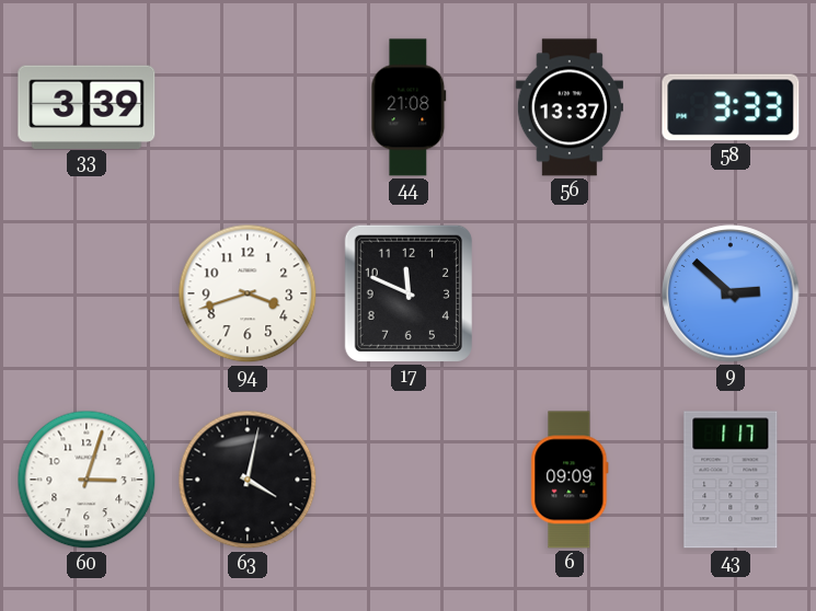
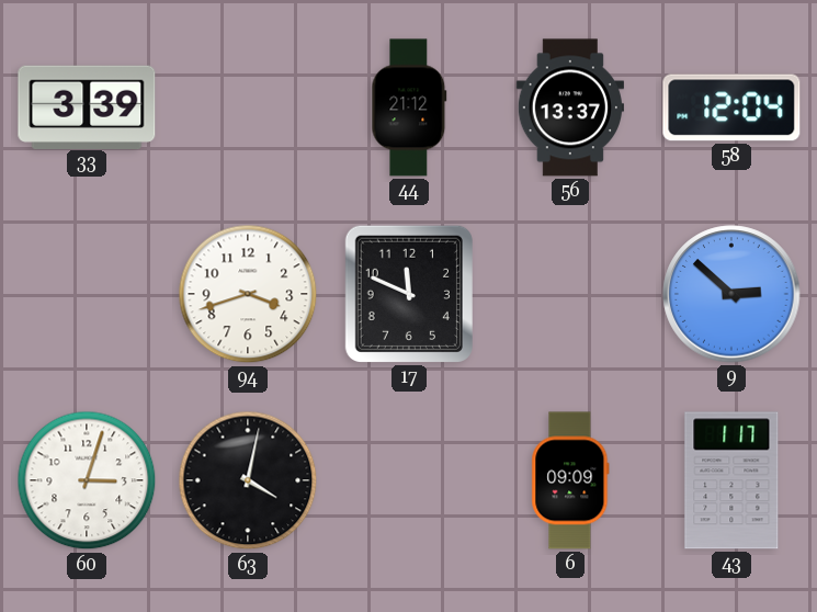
44: 21:08 -> 21:12
58: 3:33 -> 12:04
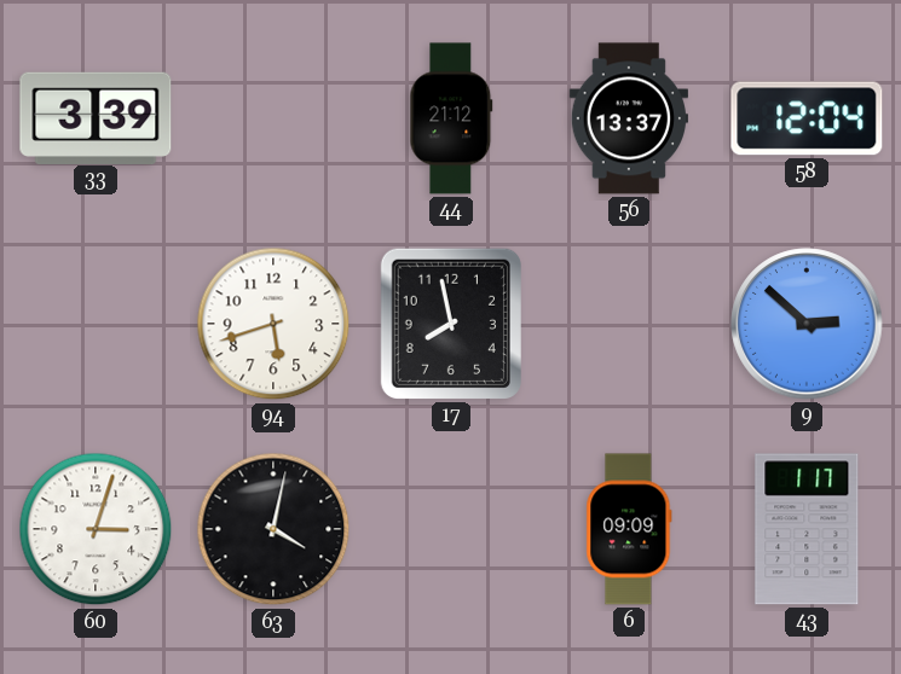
94: 3:42 -> 5:42
17: 11:49 -> 7:58
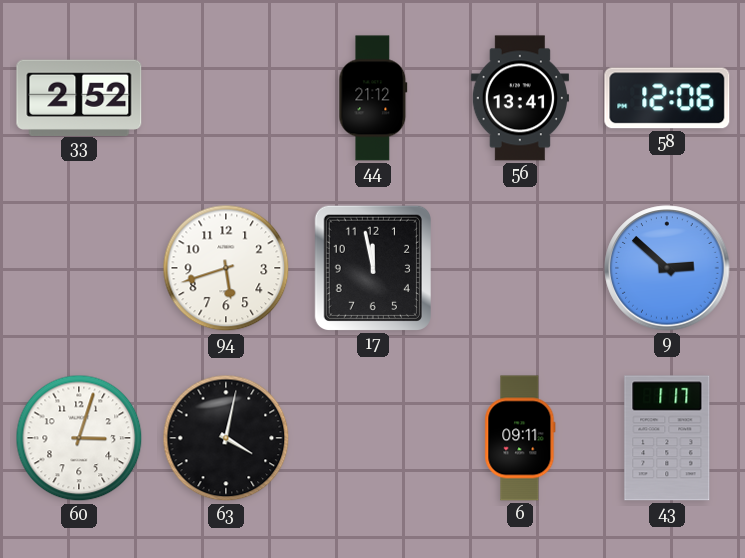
33: 3:39 -> 2:52
56: 13:37 -> 13:41
58: 12:04 -> 12:06
17: 7:58 -> 11:58
6: 09:09 -> 09:11
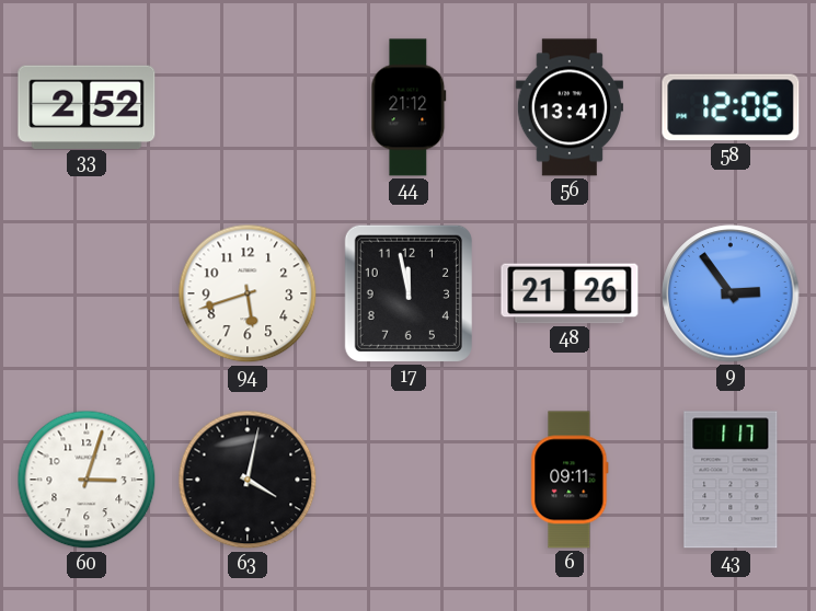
48: none -> 21:26
9: 2:52 -> 2:54
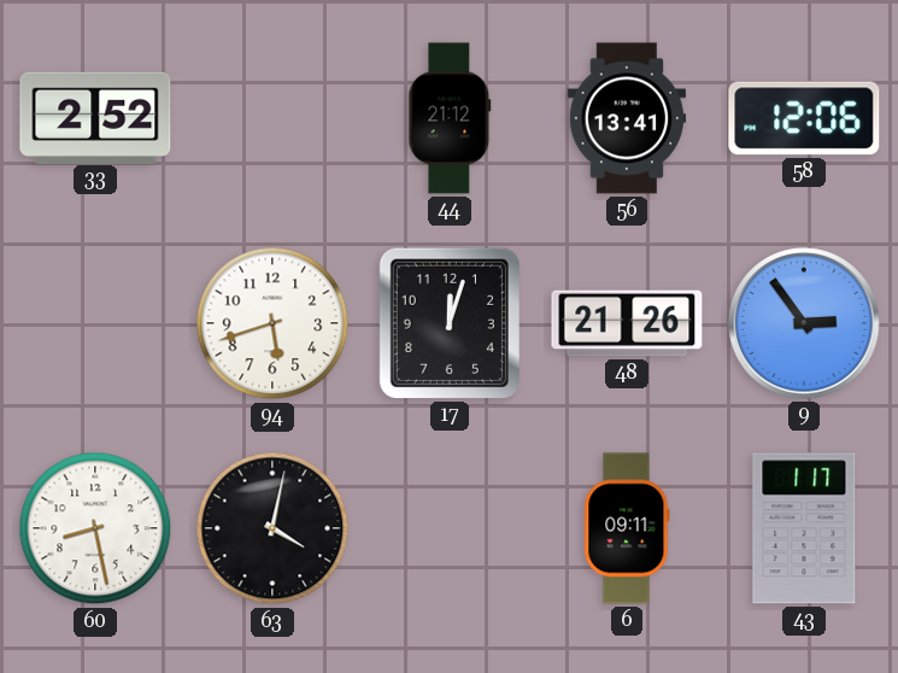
17: 11:58 -> 12:03
60: 3:03 -> 8:28
